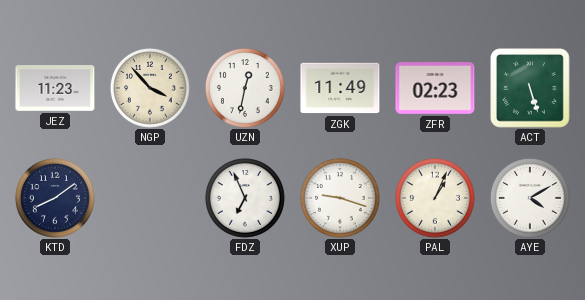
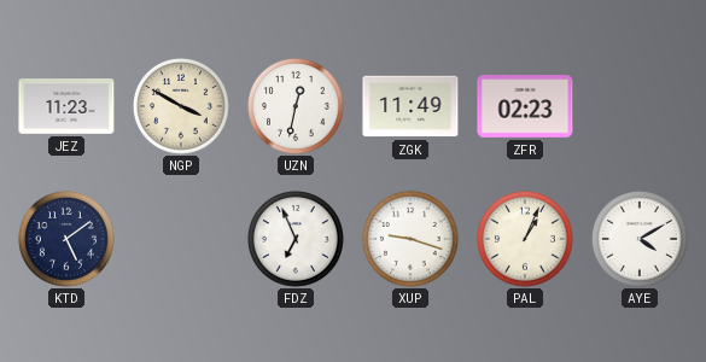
NGP: 3:53 -> 3:50
ACT: 5:27 -> none
KTD: 8:09 -> 5:09
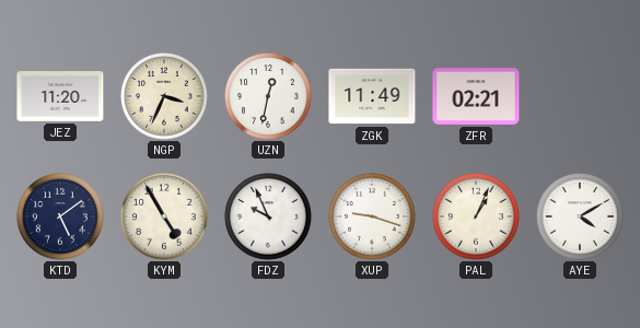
JEZ: 11:23 -> 11:20
NGP: 3:50 -> 3:34
ZFR: 02:23 -> 02:21
KYM: none -> 4:55
FDZ: 6:56 -> 9:56
